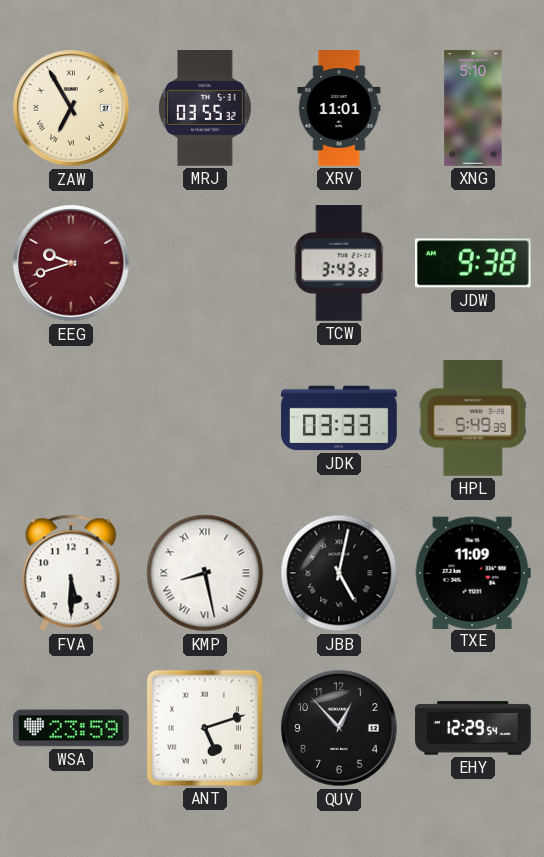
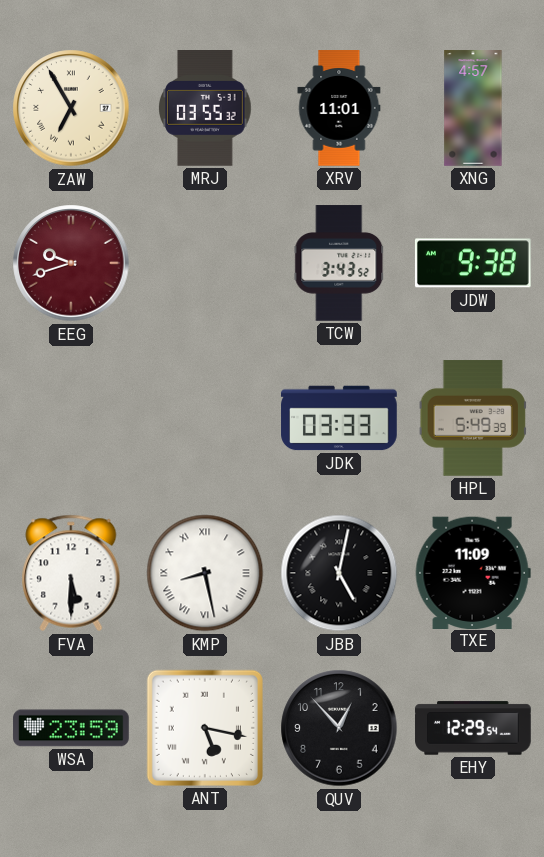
XNG: 5:10 -> 4:57
ANT: 5:12 -> 5:17
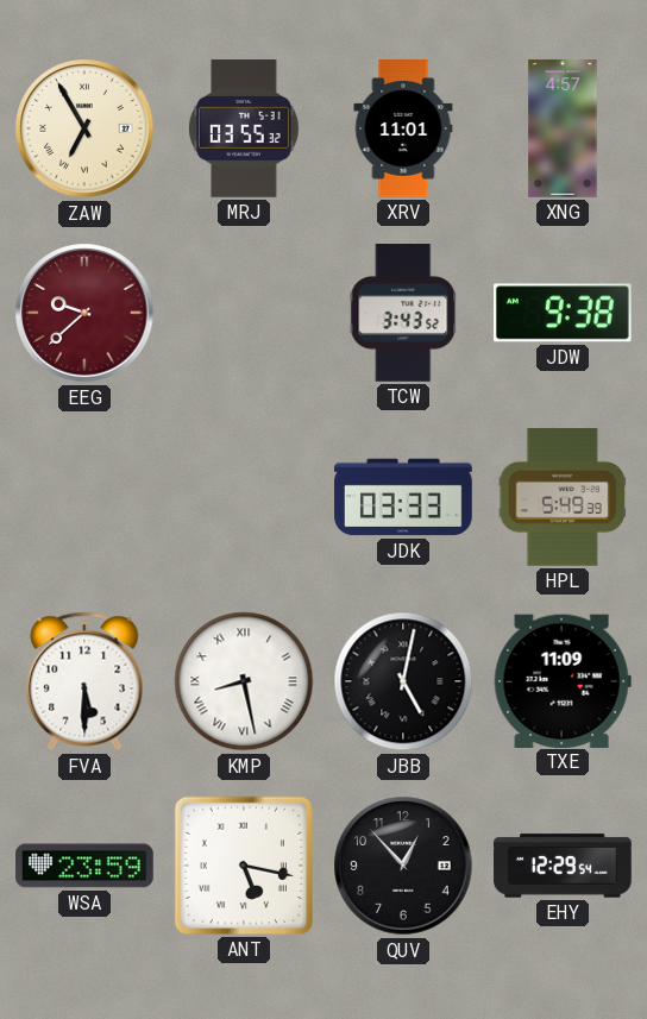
EEG: 9:42 -> 9:38
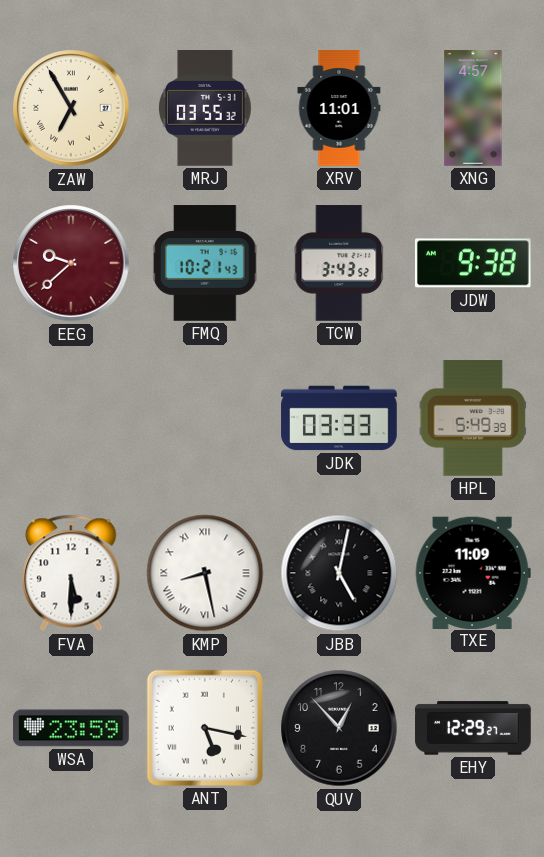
FMQ: none -> 10:21
EHY: 12:29:54 -> 12:29:27
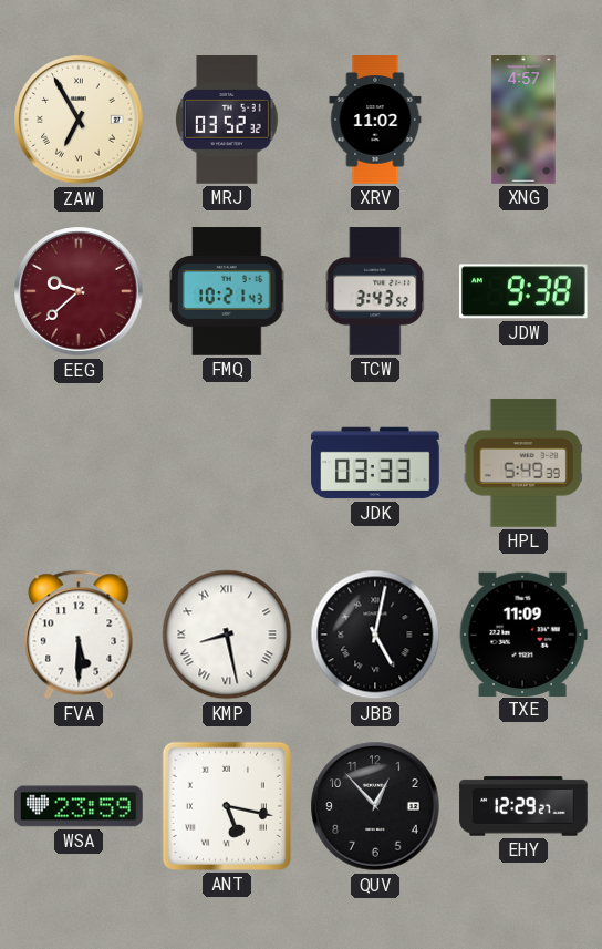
MRJ: 03:55 -> 03:52
XRV: 11:01 -> 11:02
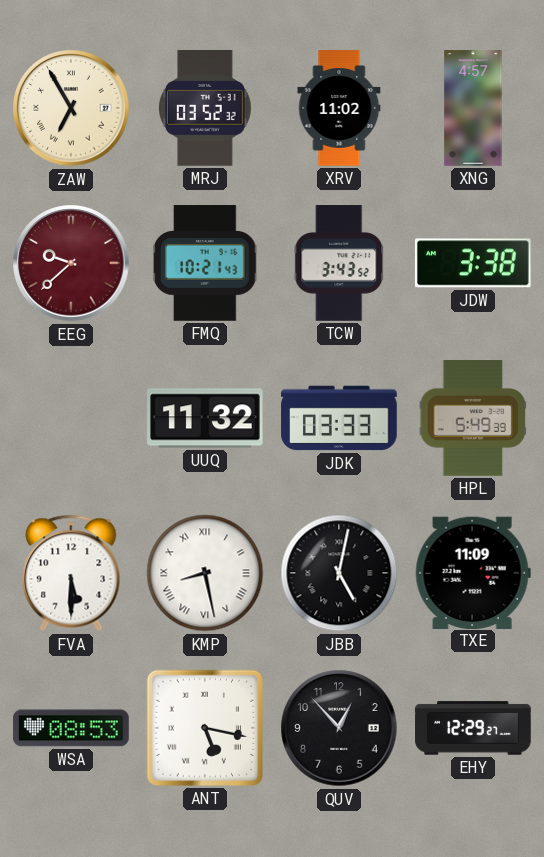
JDW: 9:38 -> 3:38
UUQ: none -> 11:32
WSA: 23:59 -> 08:53
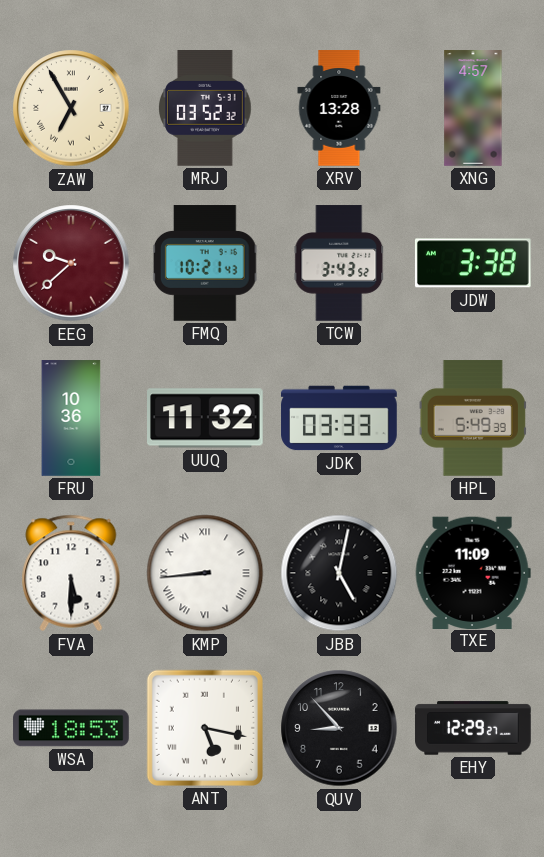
XRV: 11:02 -> 13:28
FRU: none -> 10:36
KMP: 8:28 -> 8:44
WSA: 08:53 -> 18:53
QUV: 12:53 -> 8:53
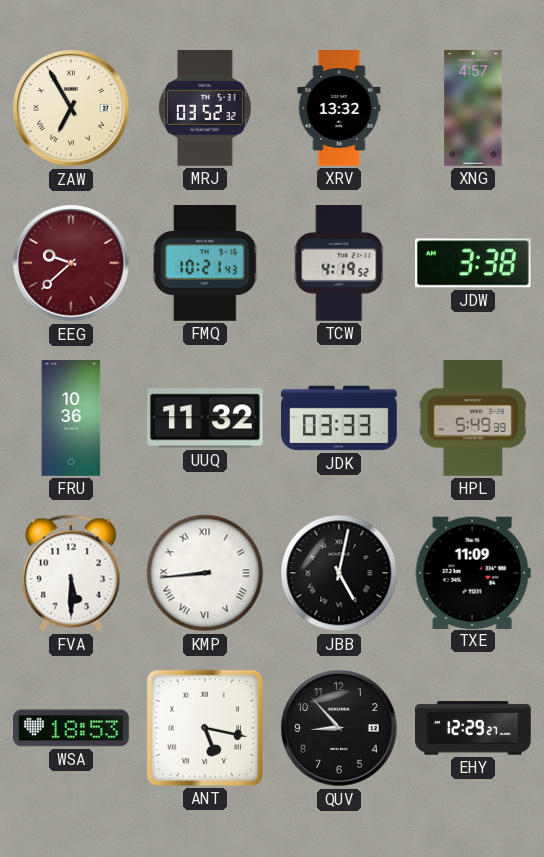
XRV: 13:28 -> 13:32
TCW: 3:43 -> 4:19
